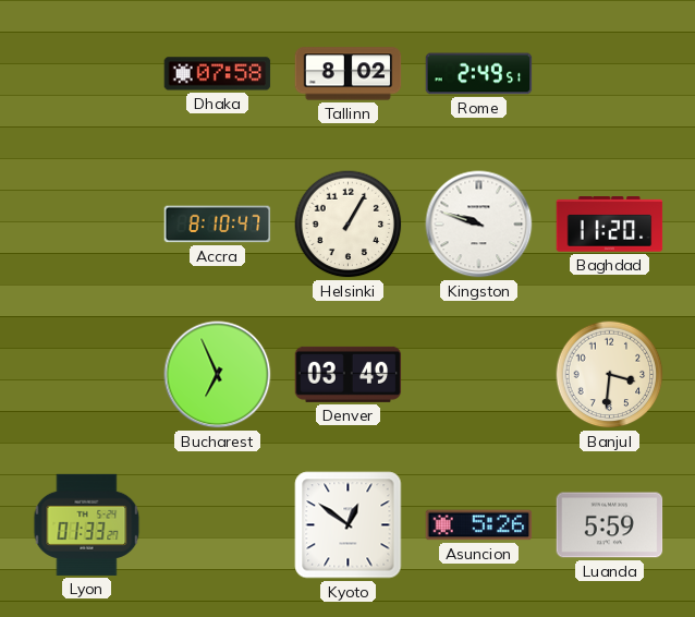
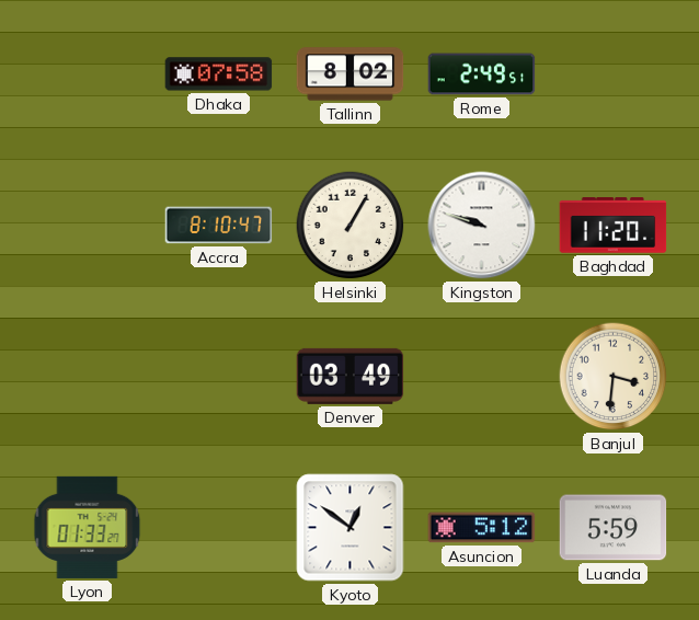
Bucharest: 6:56 -> none
Asuncion: 5:26 -> 5:12
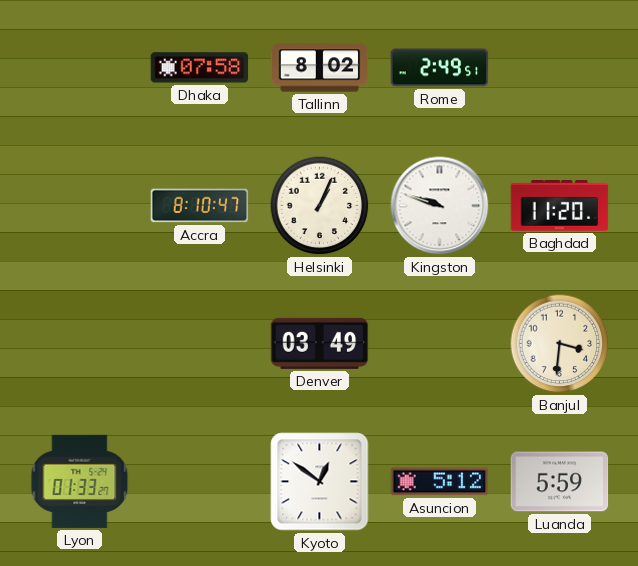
Helsinki: 1:05 -> 1:04
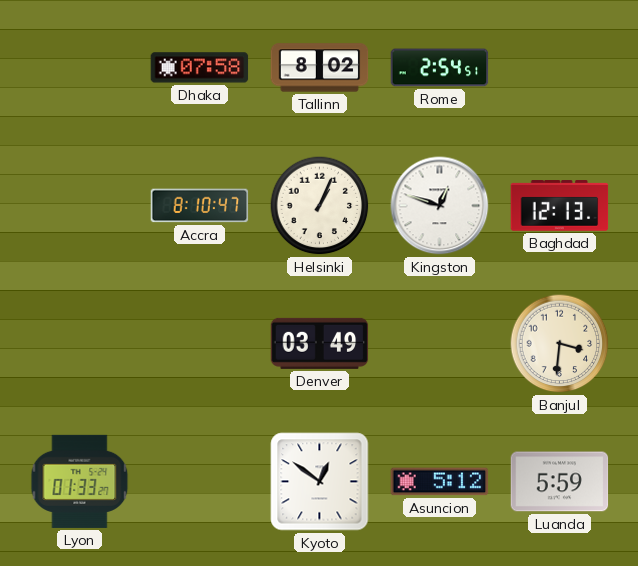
Rome: 2:49 -> 2:54
Kingston: 9:48 -> 12:48
Baghdad: 11:20 -> 12:13
